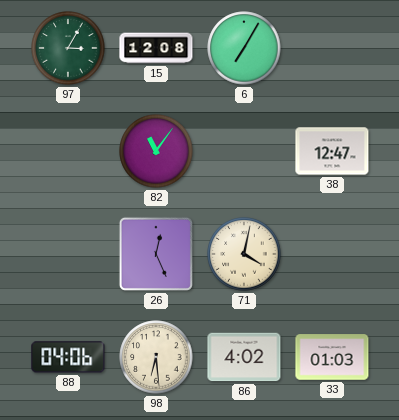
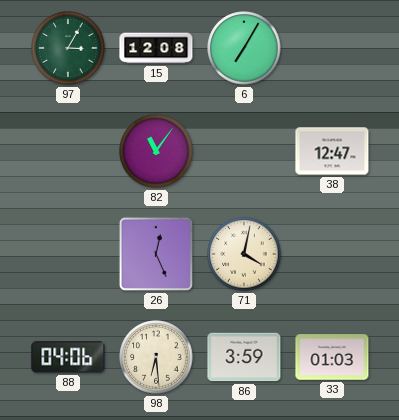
86: 4:02 -> 3:59
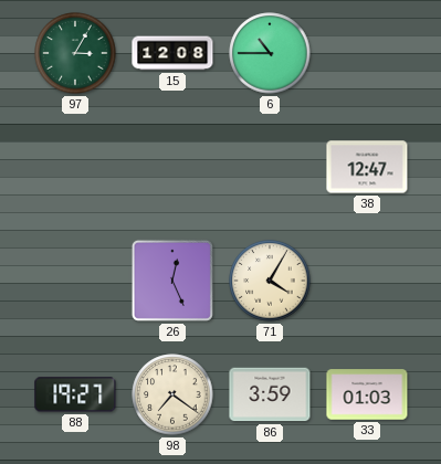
6: 7:05 -> 10:45
82: 11:06 -> none
71: 4:02 -> 4:05
88: 04:06 -> 19:27
98: 6:29 -> 7:21
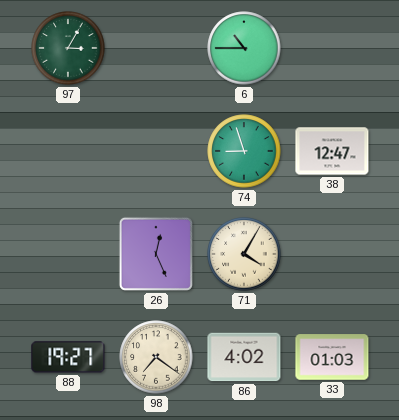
15: 12:08 -> none
74: none -> 8:57
86: 3:59 -> 4:02
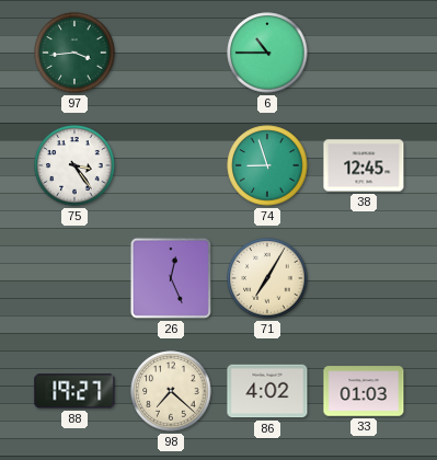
97: 3:05 -> 3:44
75: none -> 3:24
38: 12:47 -> 12:45
71: 4:05 -> 7:05
98: 7:21 -> 7:22
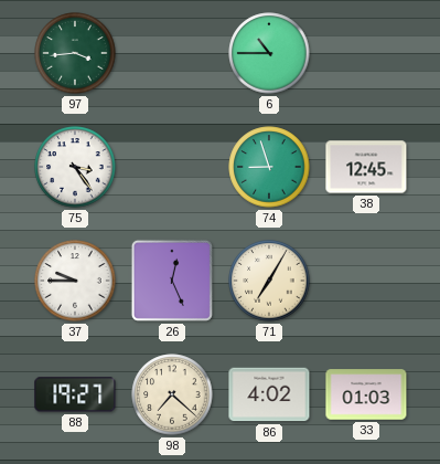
37: none -> 9:45
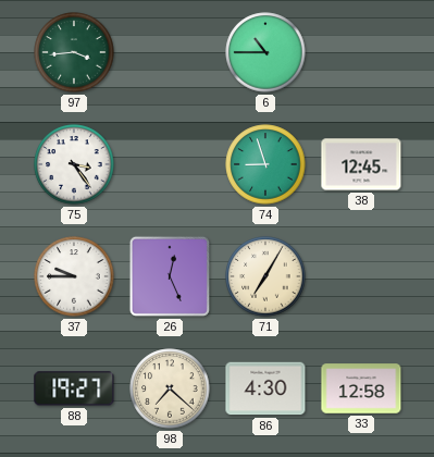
86: 4:02 -> 4:30
33: 01:03 -> 12:58
